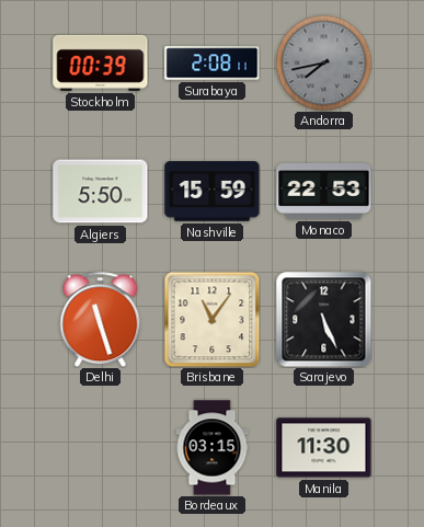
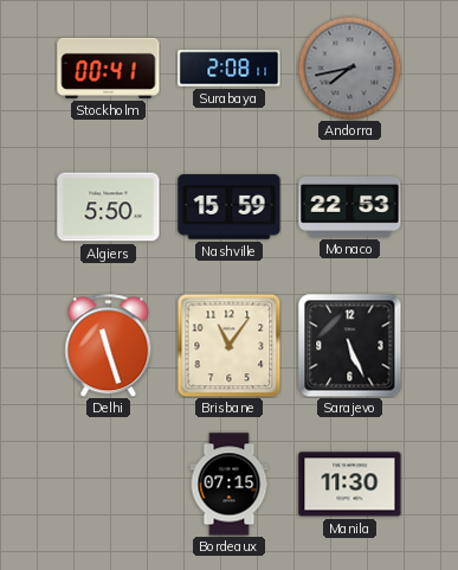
Stockholm: 00:39 -> 00:41
Bordeaux: 03:15 -> 07:15
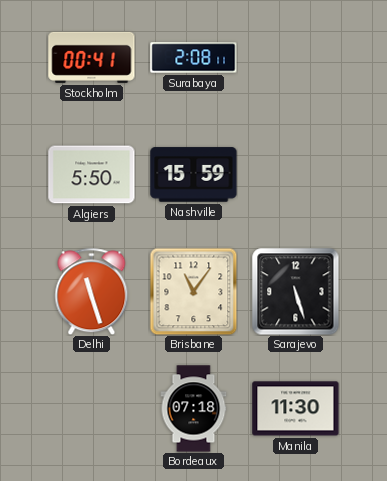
Andorra: 7:43 -> none
Monaco: 22:53 -> none
Sarajevo: 5:26 -> 5:27
Bordeaux: 07:15 -> 07:18
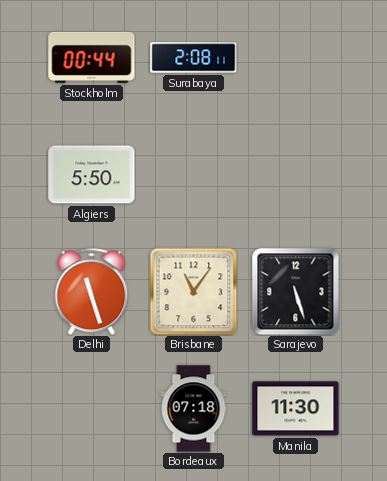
Stockholm: 00:41 -> 00:44
Nashville: 15:59 -> none
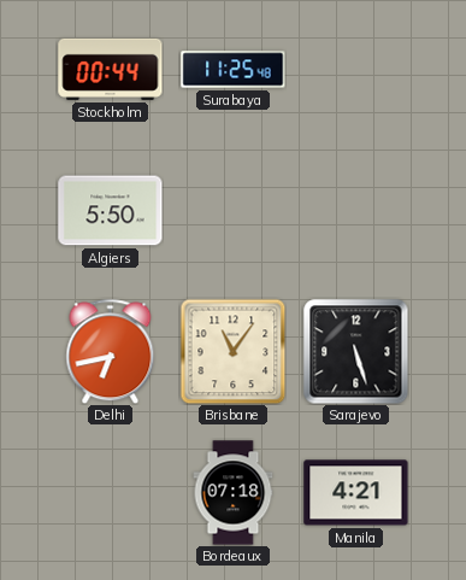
Surabaya: 2:08 -> 11:25
Delhi: 11:27 -> 6:43
Manila: 11:30 -> 4:21
